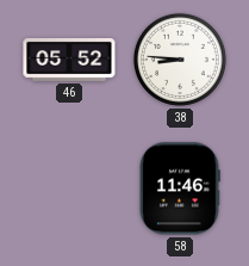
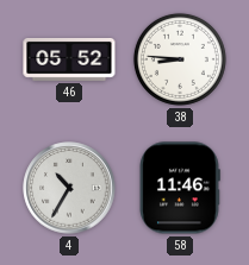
4: none -> 10:35
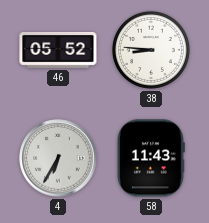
4: 10:35 -> 6:35
58: 11:46 -> 11:43
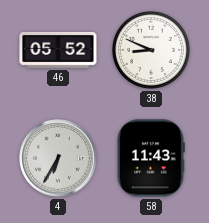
38: 8:46 -> 8:49
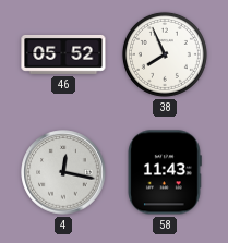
38: 8:49 -> 7:56
4: 6:35 -> 12:17
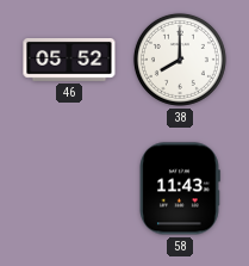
38: 7:56 -> 8:00
4: 12:17 -> none
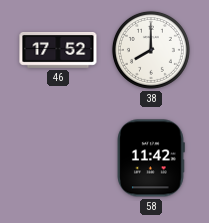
46: 05:52 -> 17:52
58: 11:43 -> 11:42
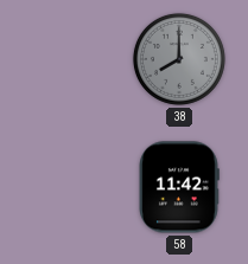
46: 17:52 -> none
38 dial: white -> grey
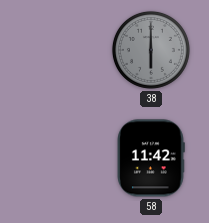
38: 8:00 -> 6:00
